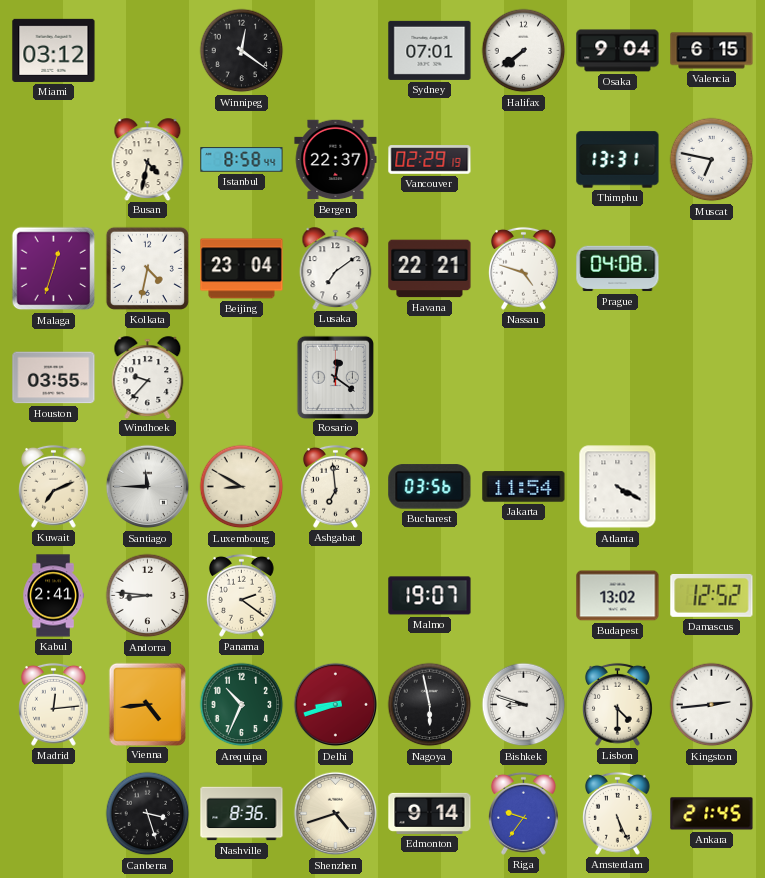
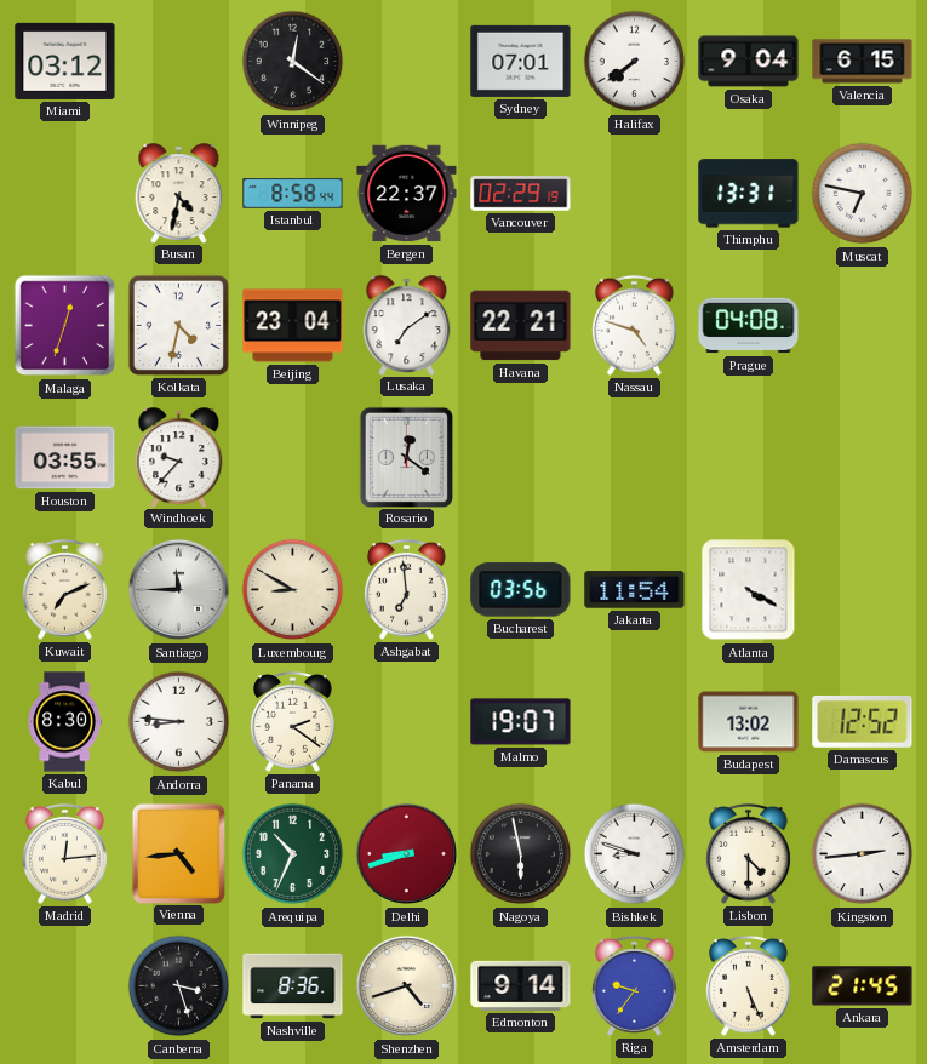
Kabul: 2:41 -> 8:30
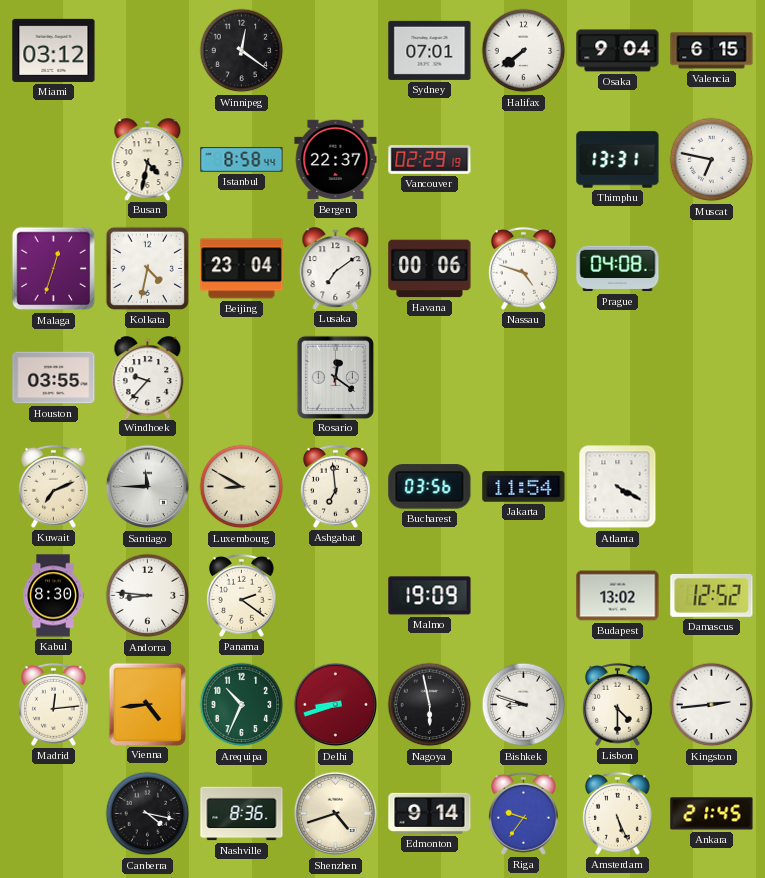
Havana: 22:21 -> 00:06
Malmo: 19:07 -> 19:09
Canberra: 3:27 -> 4:17
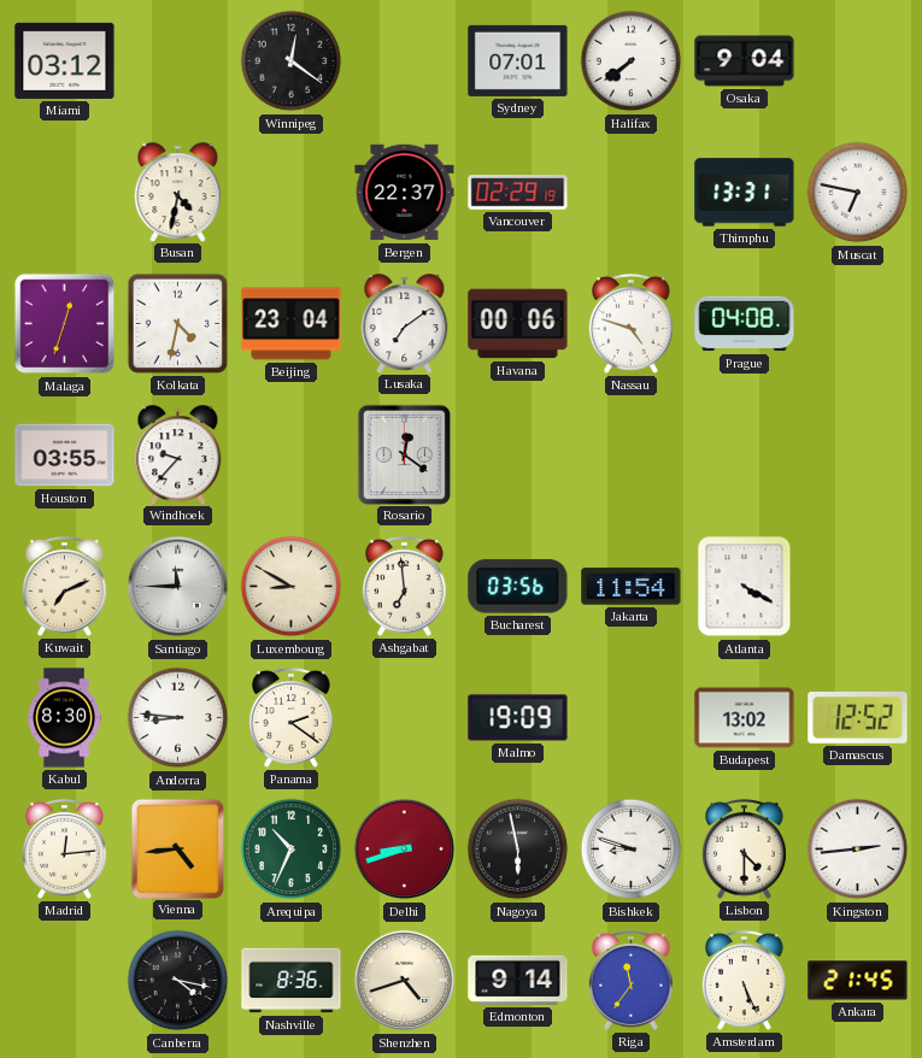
Valencia: 6:15 -> none
Istanbul: 8:58 -> none
Riga: 9:36 -> 11:36
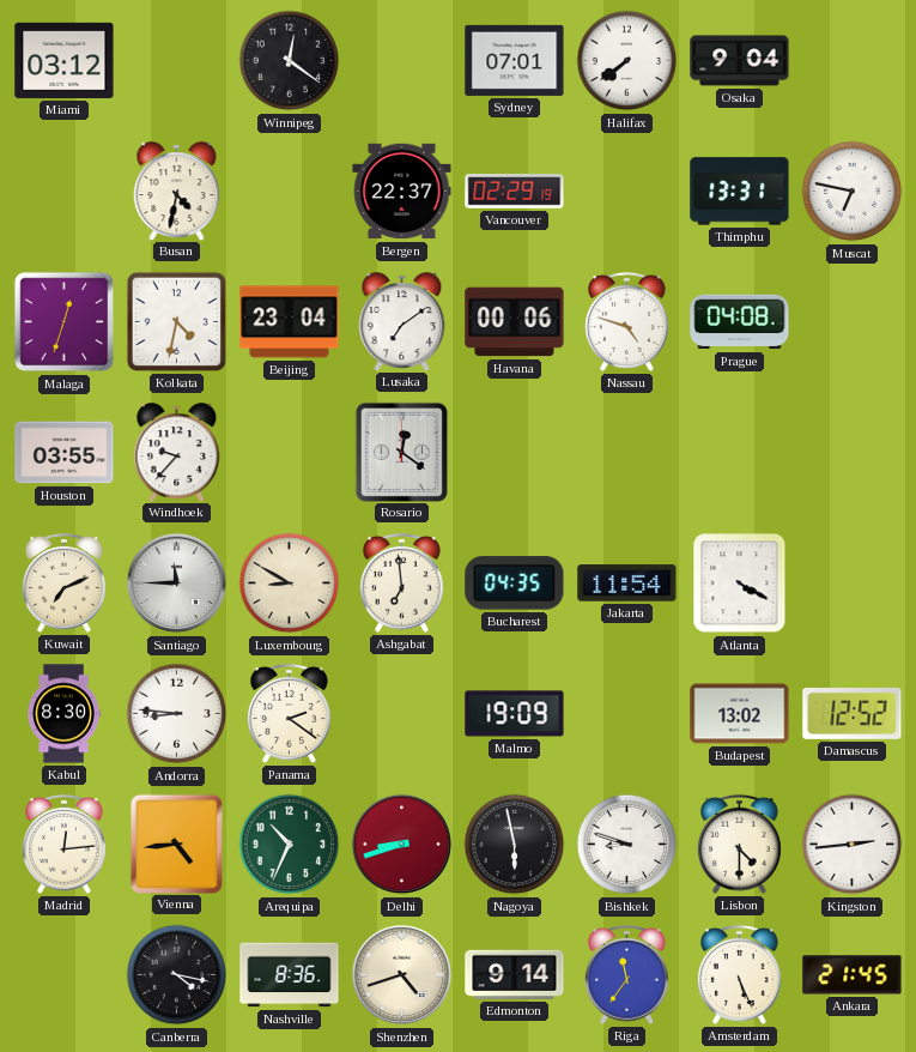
Bucharest: 03:56 -> 04:35
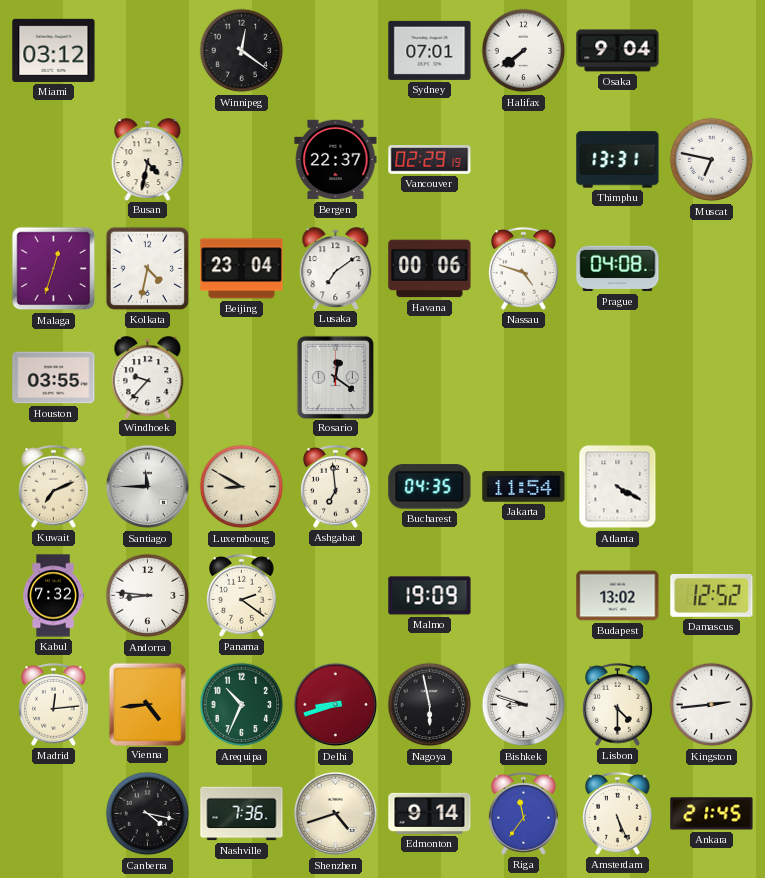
Kabul: 8:30 -> 7:32
Nashville: 8:36 -> 7:36
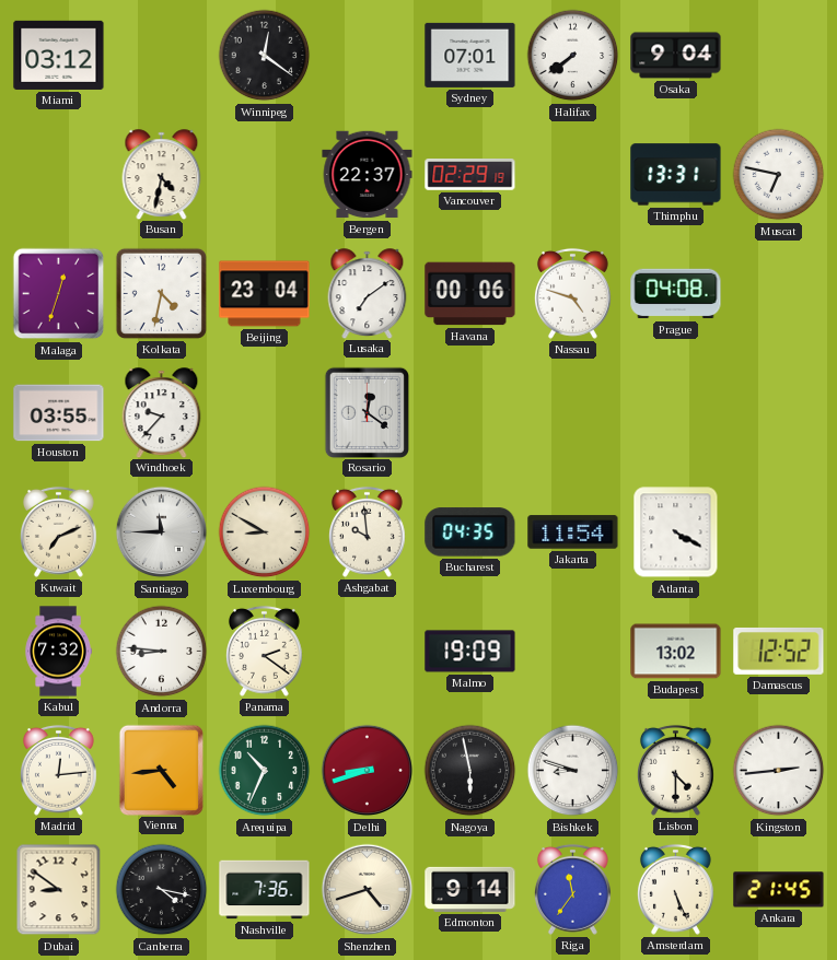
Ashgabat: 6:59 -> 9:59
Dubai: none -> 8:51
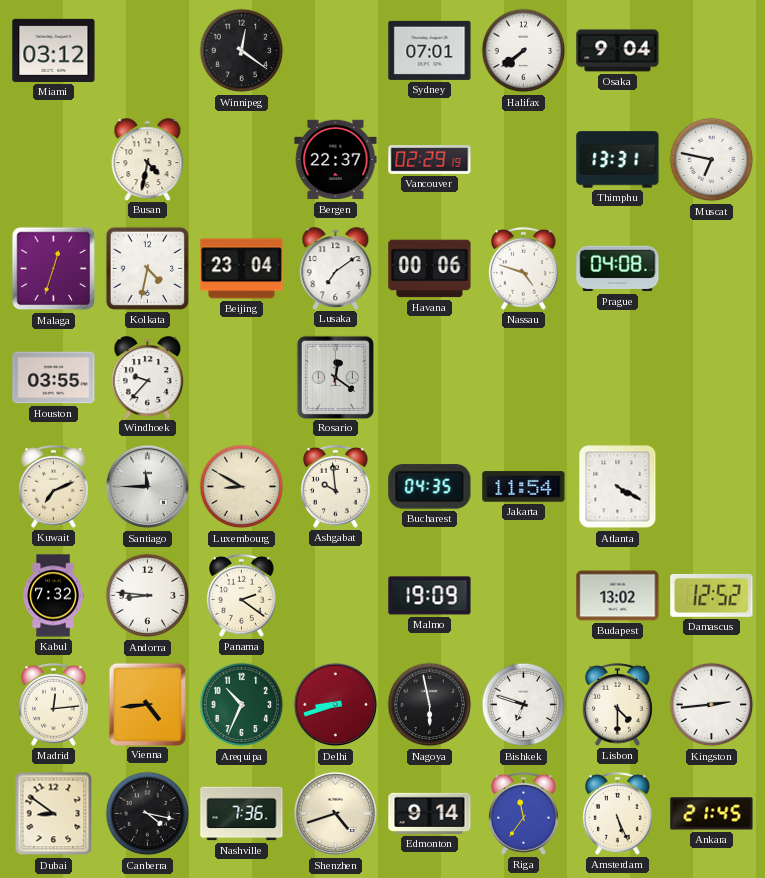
Bishkek: 8:48 -> 6:48
